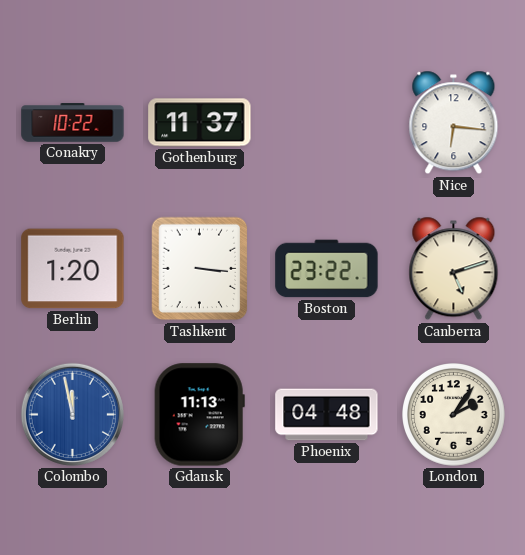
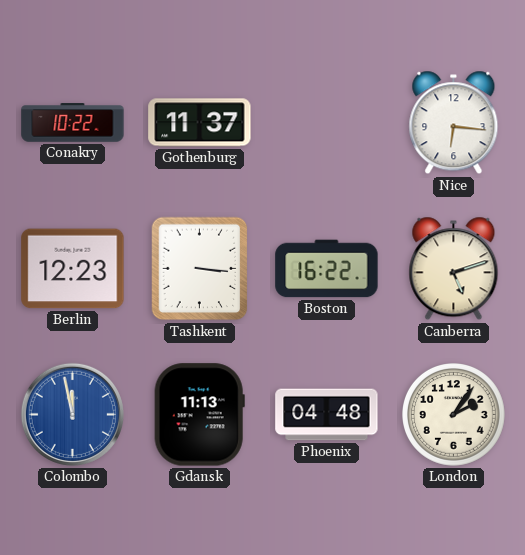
Berlin: 1:20 -> 12:23
Boston: 23:22 -> 16:22
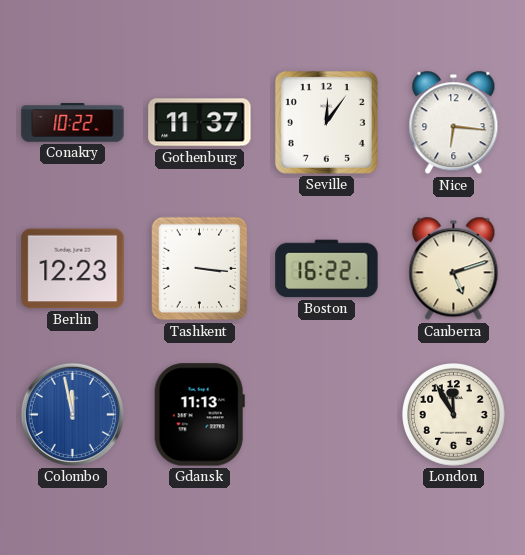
Seville: none -> 12:06
Phoenix: 04:48 -> none
London: 2:06 -> 11:55
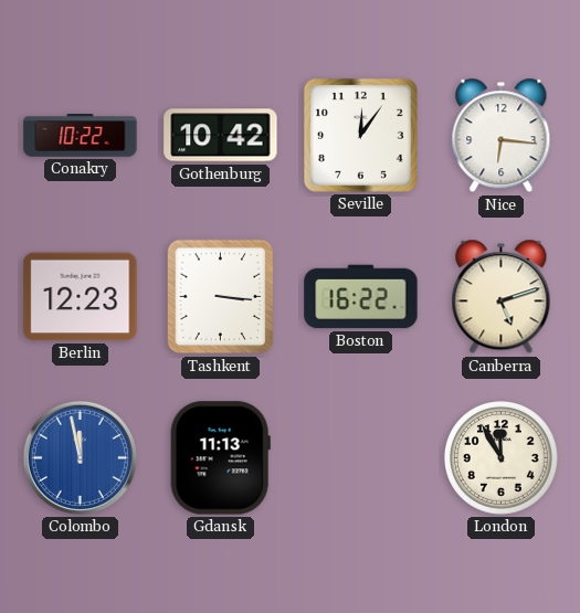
Gothenburg: 11:37 -> 10:42
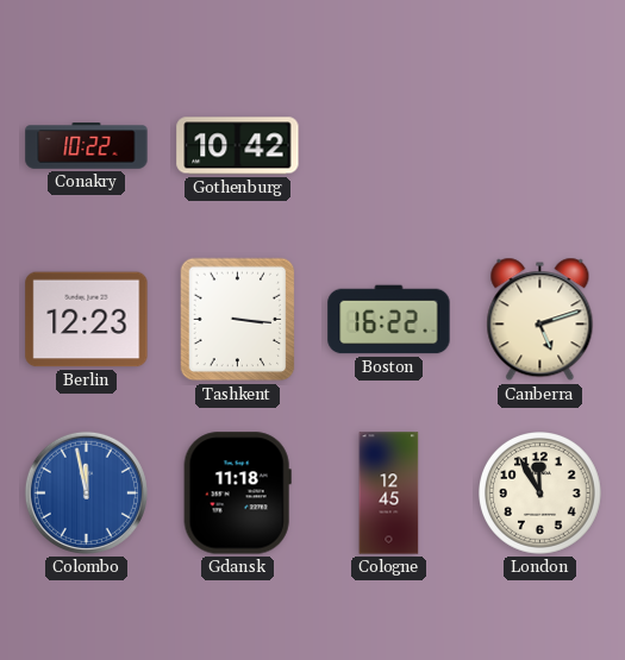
Seville: 12:06 -> none
Nice: 6:16 -> none
Gdansk: 11:13 -> 11:18
Cologne: none -> 12:45
